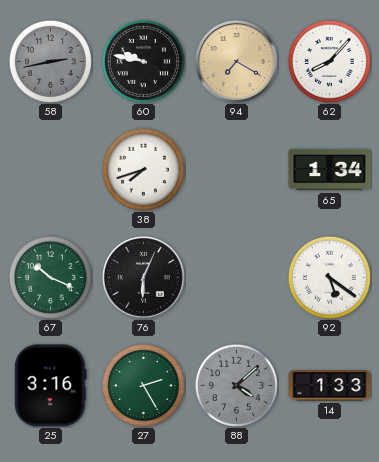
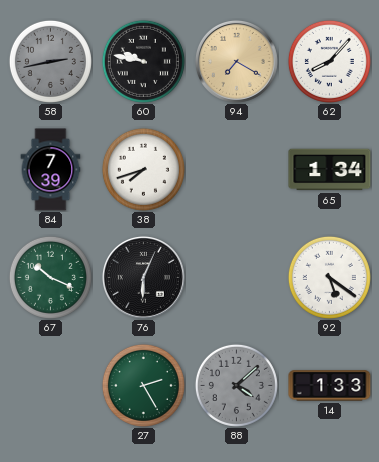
84: none -> 7:39
25: 3:16 -> none
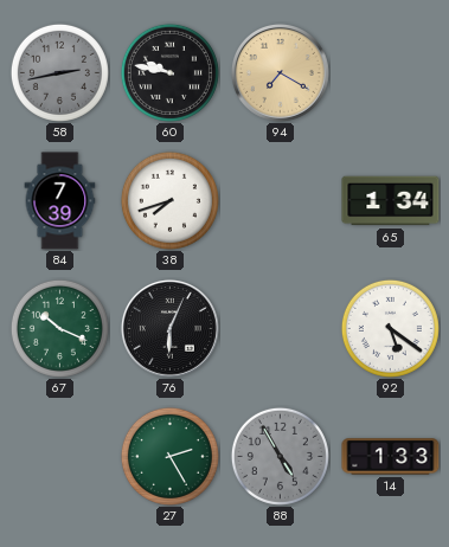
62: 8:07 -> none
88: 4:08 -> 4:55
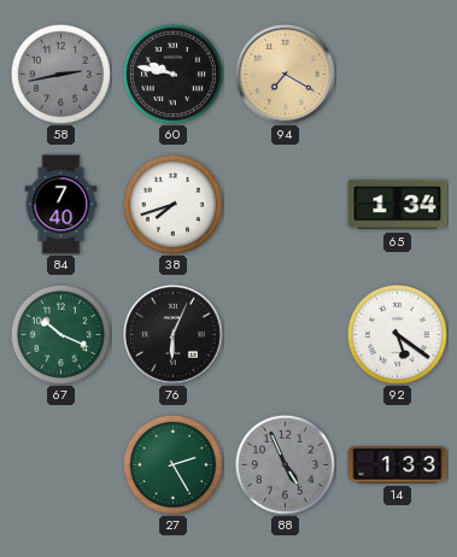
84: 7:39 -> 7:40
88: 4:55 -> 4:56
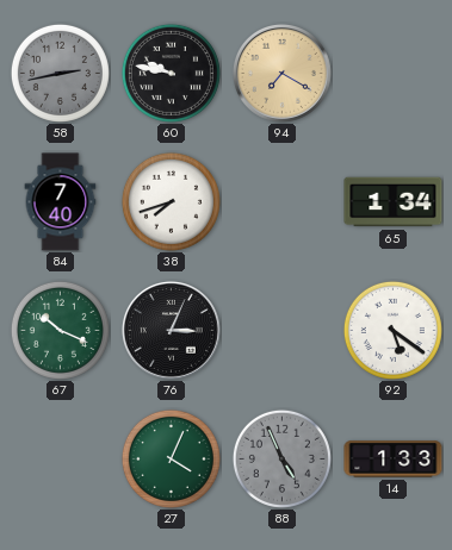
76: 6:04 -> 3:04
27: 2:25 -> 4:04
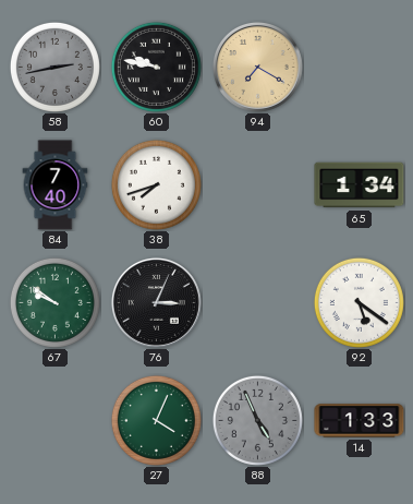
67: 10:19 -> 9:51
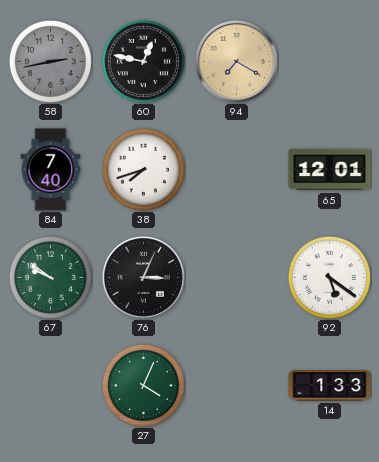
60: 9:47 -> 12:47
65: 1:34 -> 12:01
88: 4:56 -> none
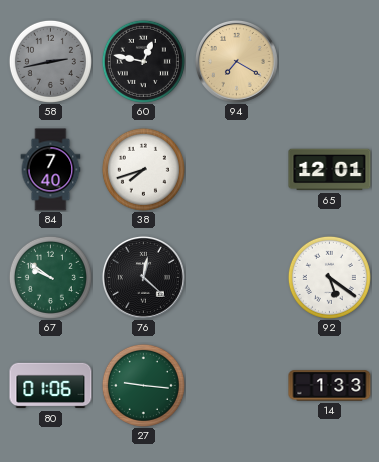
76: 3:04 -> 12:22
80: none -> 01:06
27: 4:04 -> 9:16
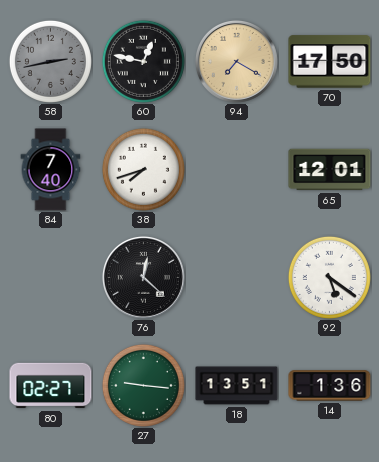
70: none -> 17:50
67: 9:51 -> none
80: 01:06 -> 02:27
18: none -> 13:51
14: 1:33 -> 1:36
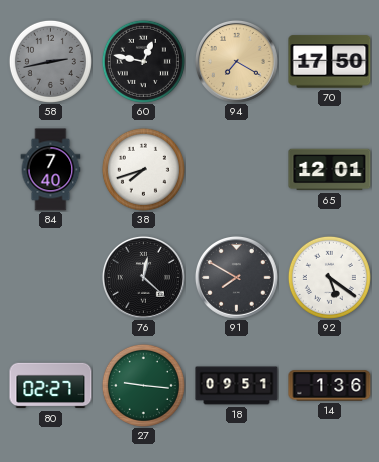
91: none -> 7:50
18: 13:51 -> 09:51
